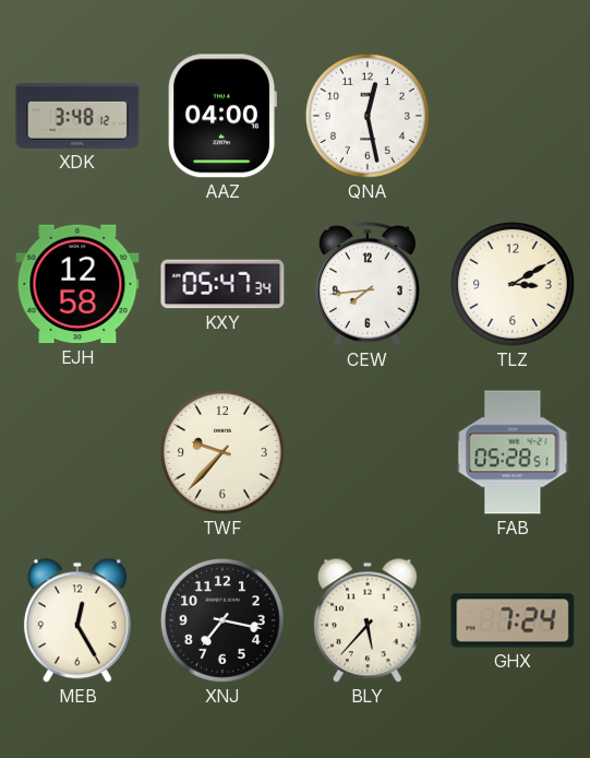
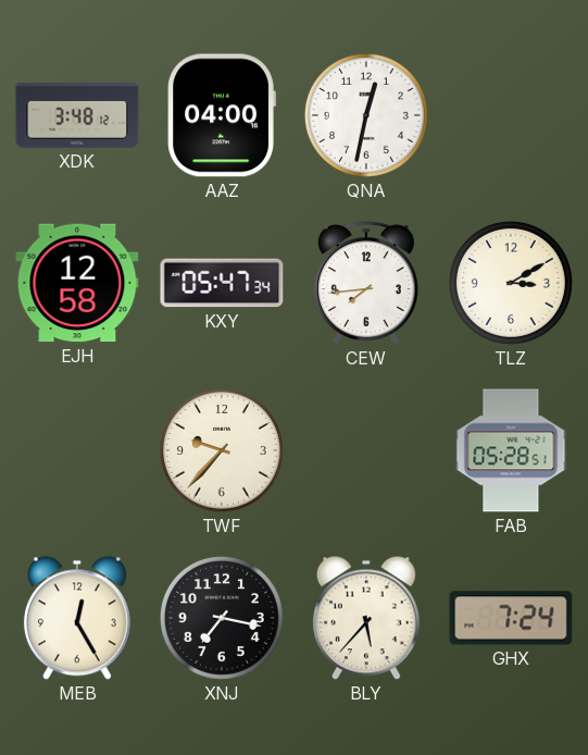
QNA: 12:28 -> 12:32
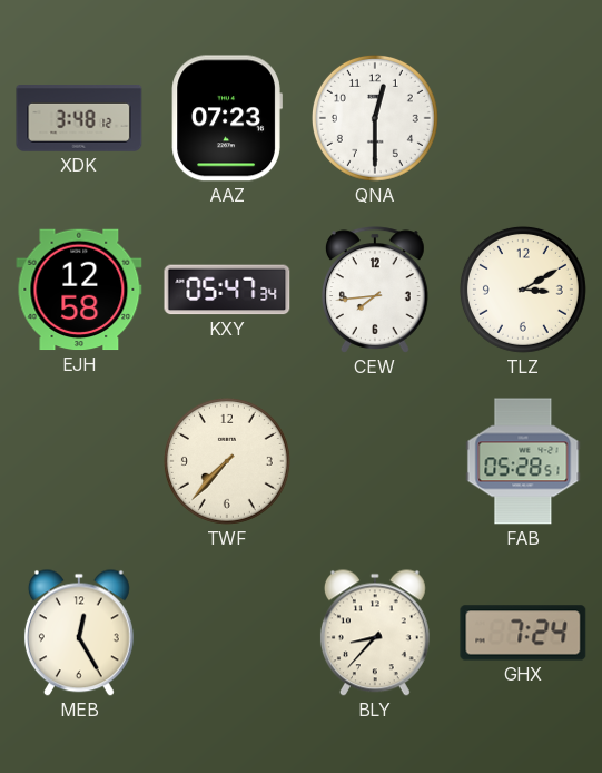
AAZ: 04:00 -> 07:23
QNA: 12:32 -> 12:30
TWF: 9:37 -> 7:37
XNJ: 7:17 -> none
BLY: 5:37 -> 8:37
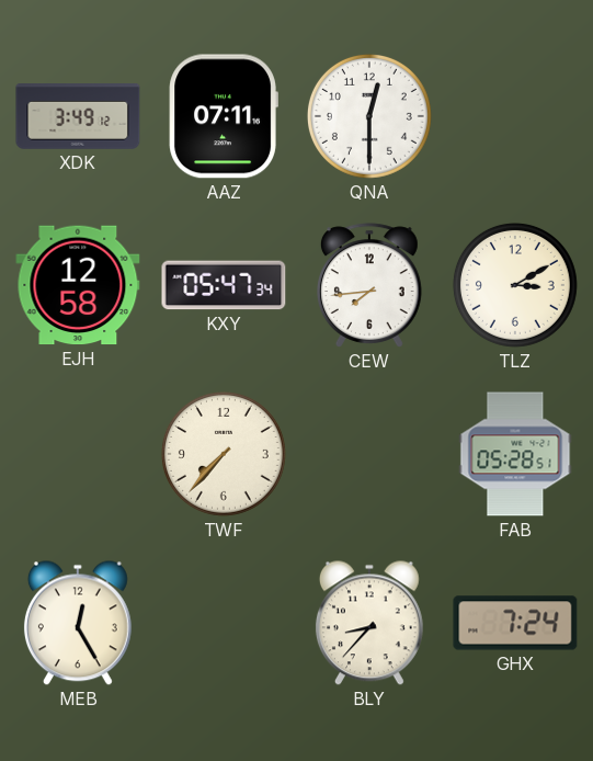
XDK: 3:48 -> 3:49
AAZ: 07:23 -> 07:11
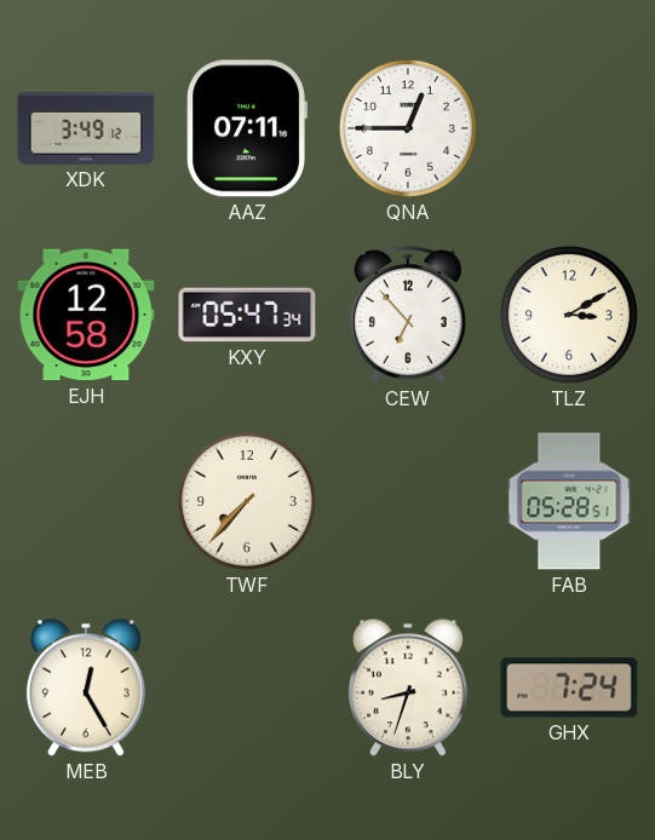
QNA: 12:30 -> 12:45
CEW: 7:44 -> 6:53
BLY: 8:37 -> 8:33
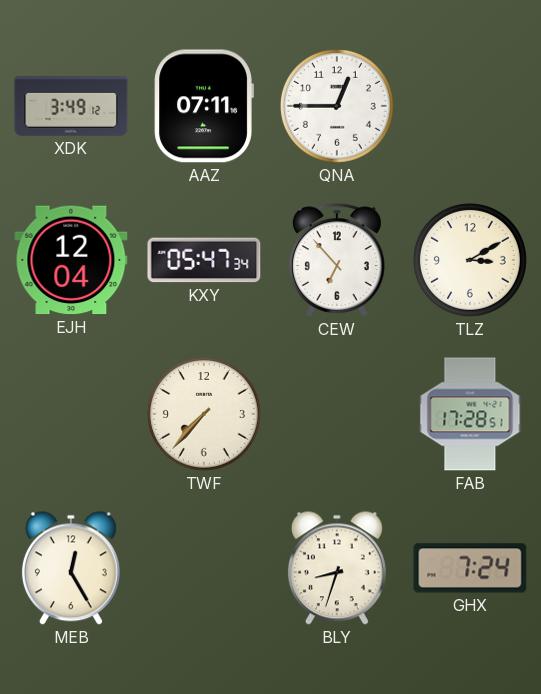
EJH: 12:58 -> 12:04
FAB: 05:28 -> 17:28
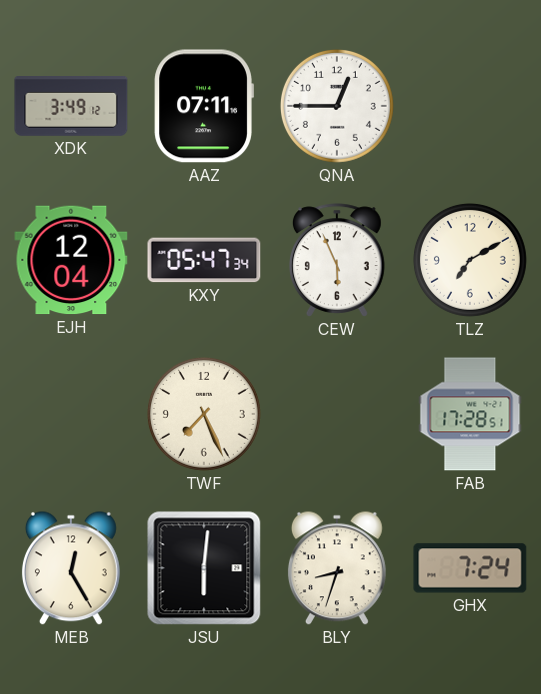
CEW: 6:53 -> 5:56
TLZ: 3:10 -> 7:10
TWF: 7:37 -> 7:26
JSU: none -> 6:01
